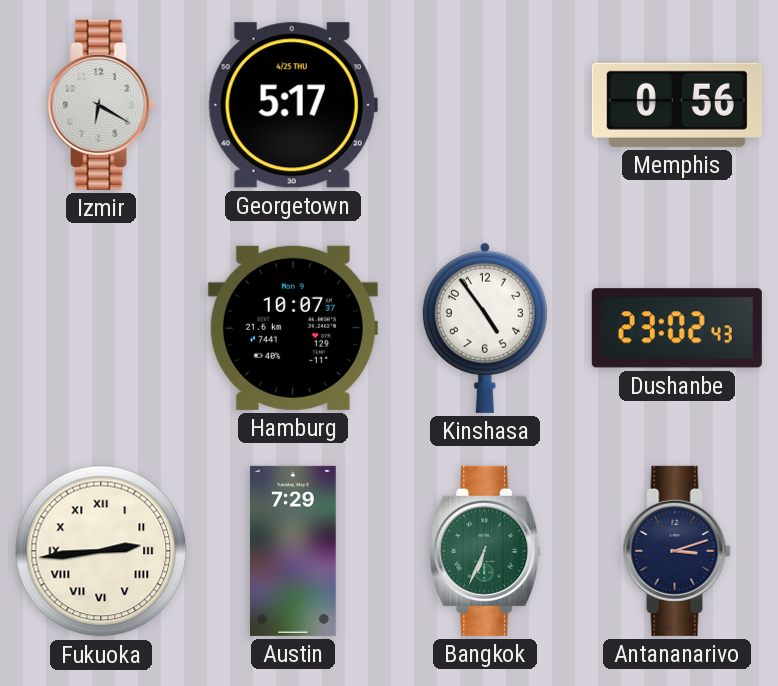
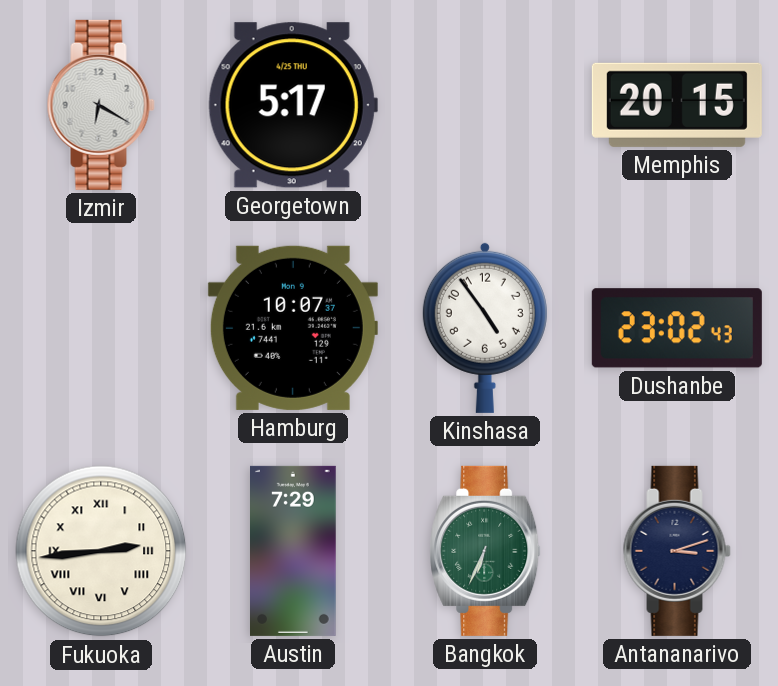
Memphis: 0:56 -> 20:15
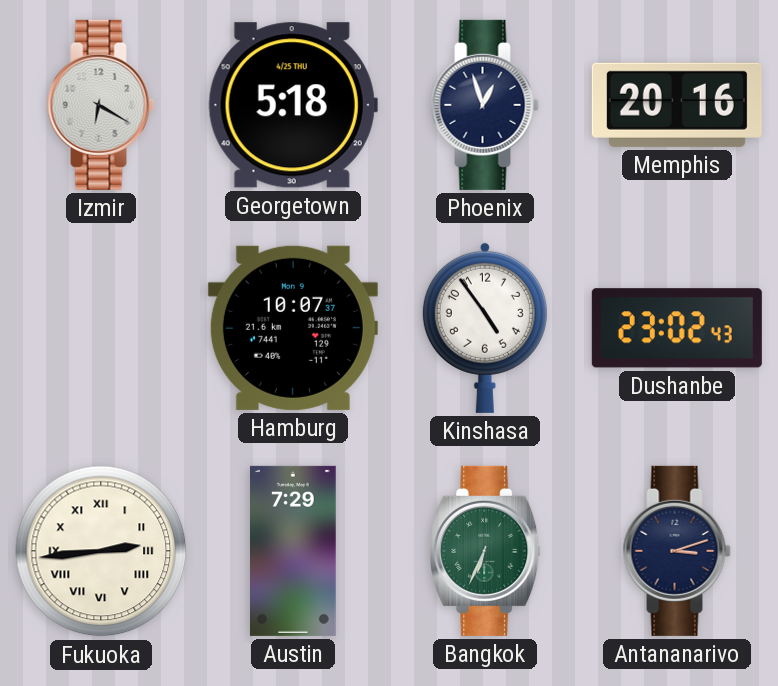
Georgetown: 5:17 -> 5:18
Phoenix: none -> 12:57
Memphis: 20:15 -> 20:16
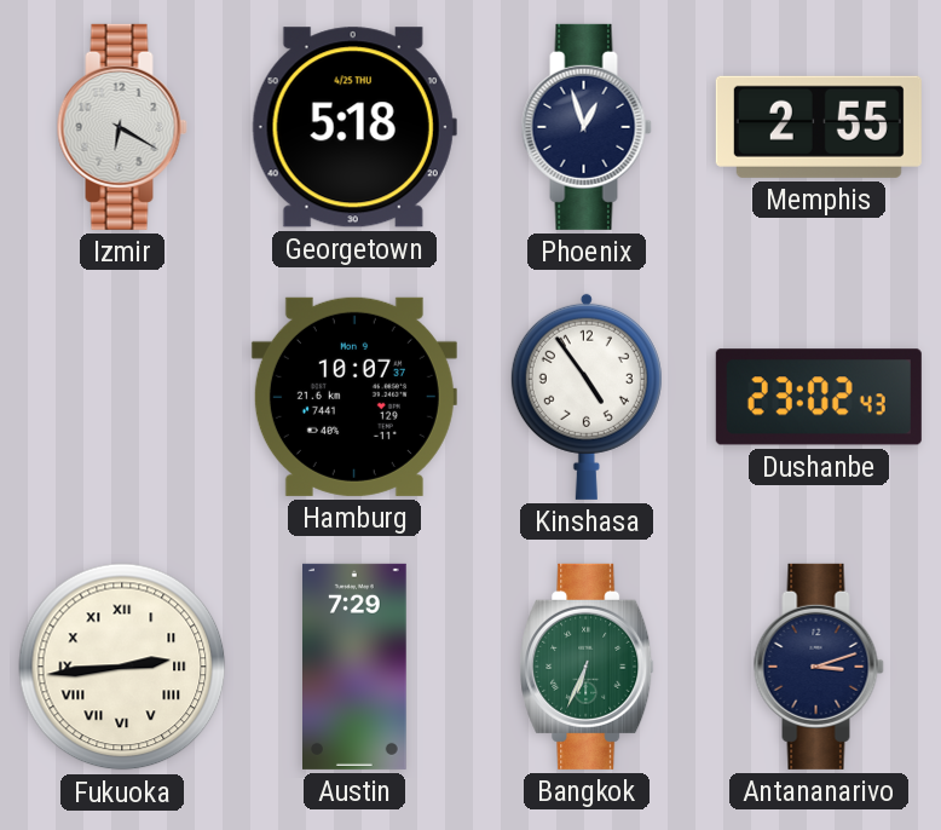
Memphis: 20:16 -> 2:55
